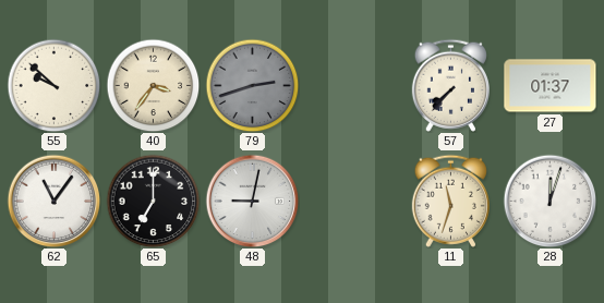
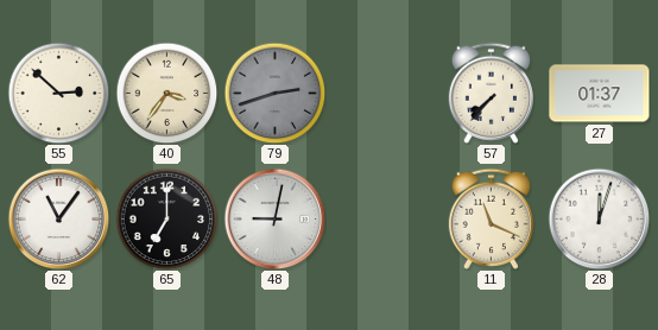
55: 9:52 -> 2:52
11: 11:33 -> 11:19
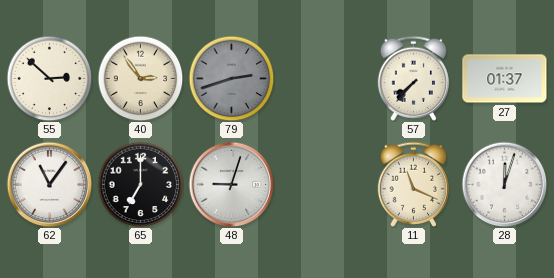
40: 3:36 -> 2:54
48: 9:02 -> 9:03
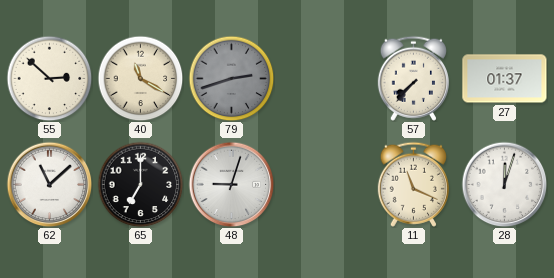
40: 2:54 -> 11:20
62: 11:06 -> 11:08
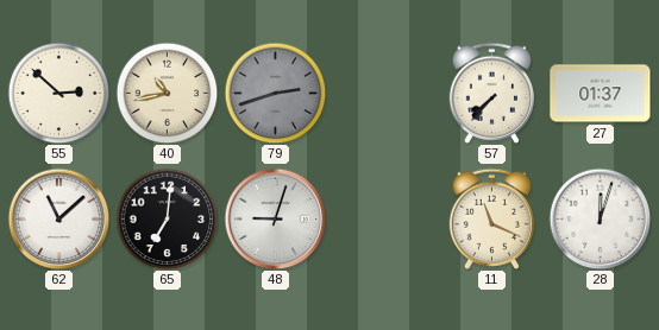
40: 11:20 -> 10:43
65: 7:00 -> 7:01
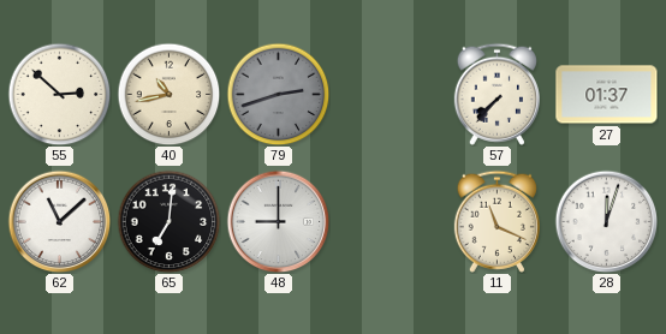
48: 9:03 -> 9:00
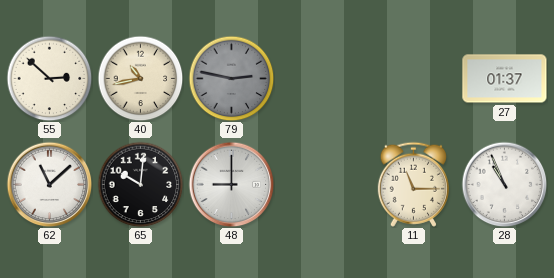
79: 2:42 -> 2:47
57: 7:37 -> none
65: 7:01 -> 10:01
11: 11:19 -> 11:15
28: 12:03 -> 10:56
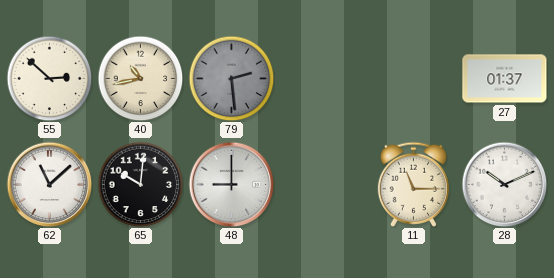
79: 2:47 -> 2:29
28: 10:56 -> 10:11
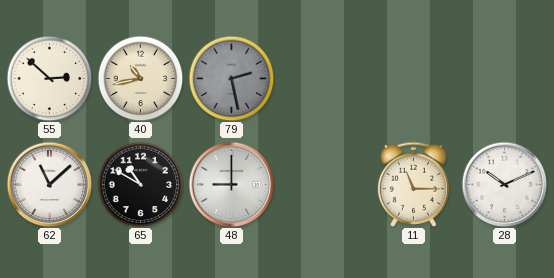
79: 2:29 -> 2:28
27: 01:37 -> none
65: 10:01 -> 10:50
